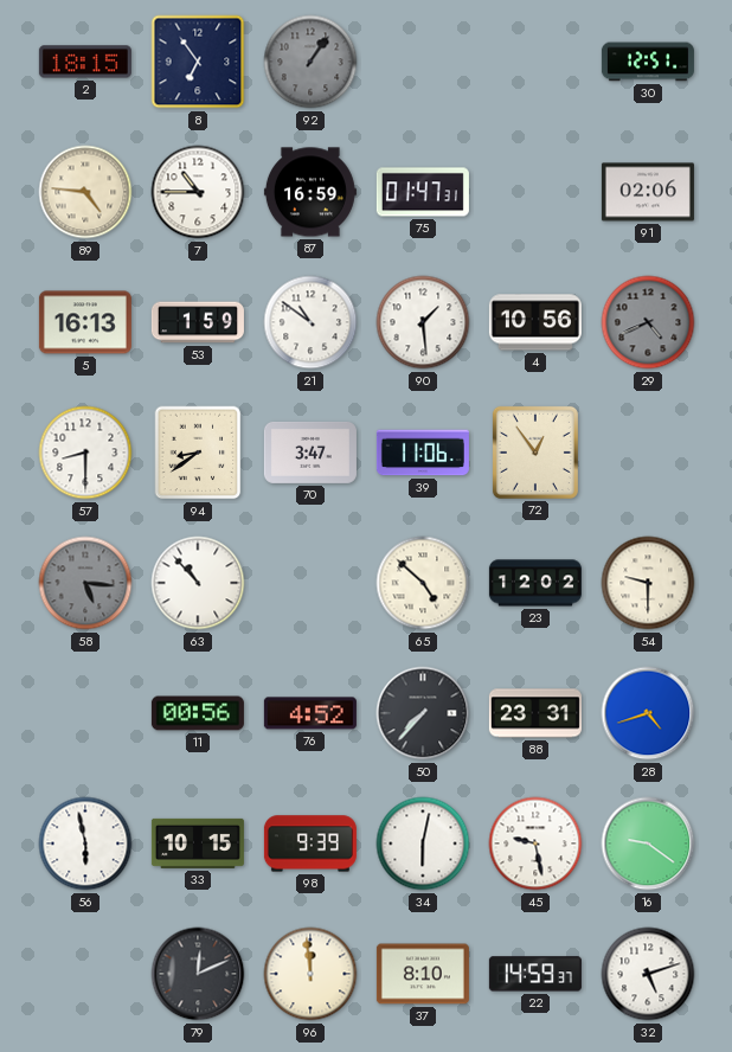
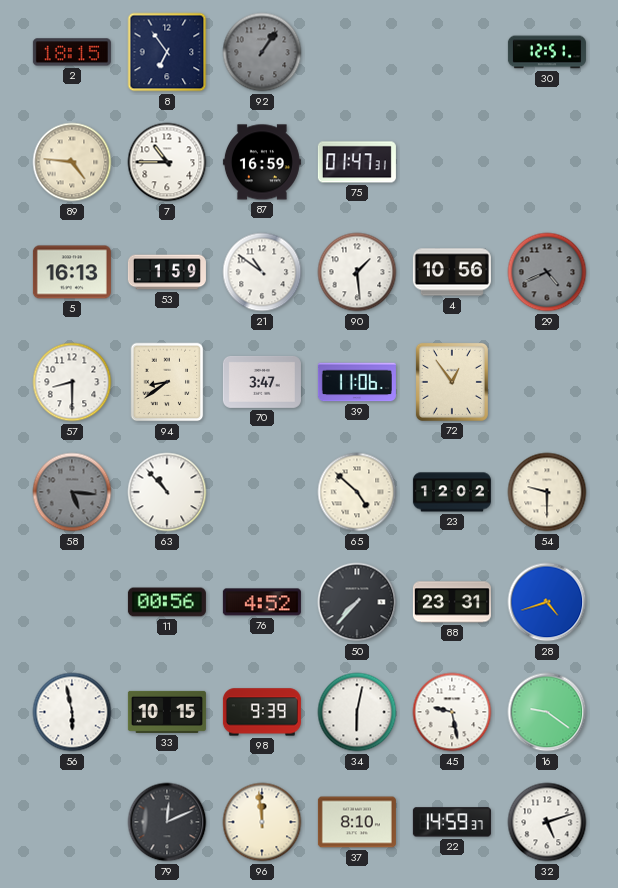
91: 02:06 -> none
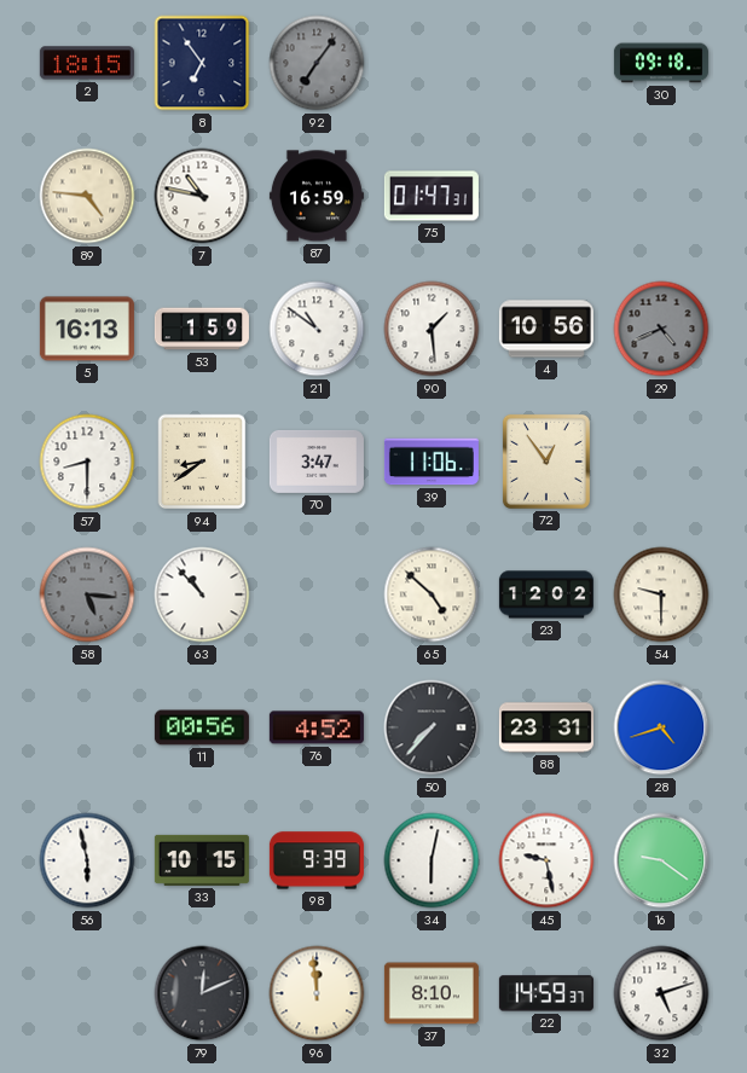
92: 1:06 -> 7:06
30: 12:51 -> 09:18
7: 10:45 -> 10:47
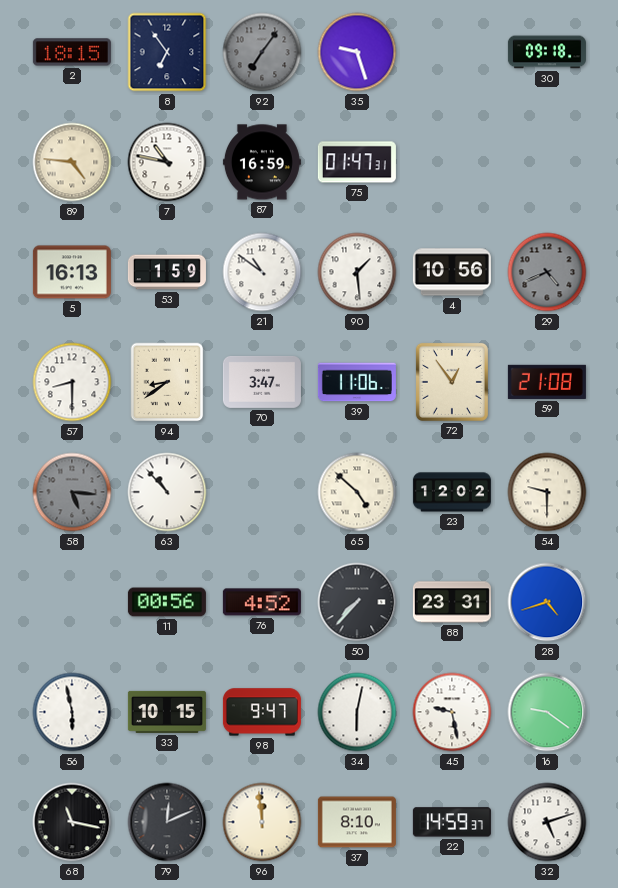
35: none -> 9:27
59: none -> 21:08
98: 9:39 -> 9:47
68: none -> 11:17
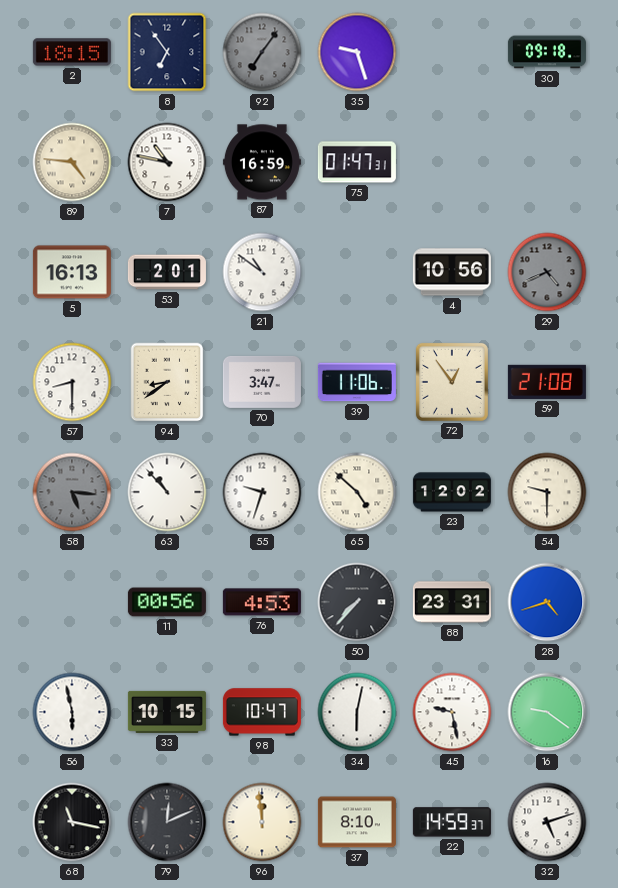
53: 1:59 -> 2:01
90: 1:29 -> none
55: none -> 9:33
76: 4:52 -> 4:53
98: 9:47 -> 10:47
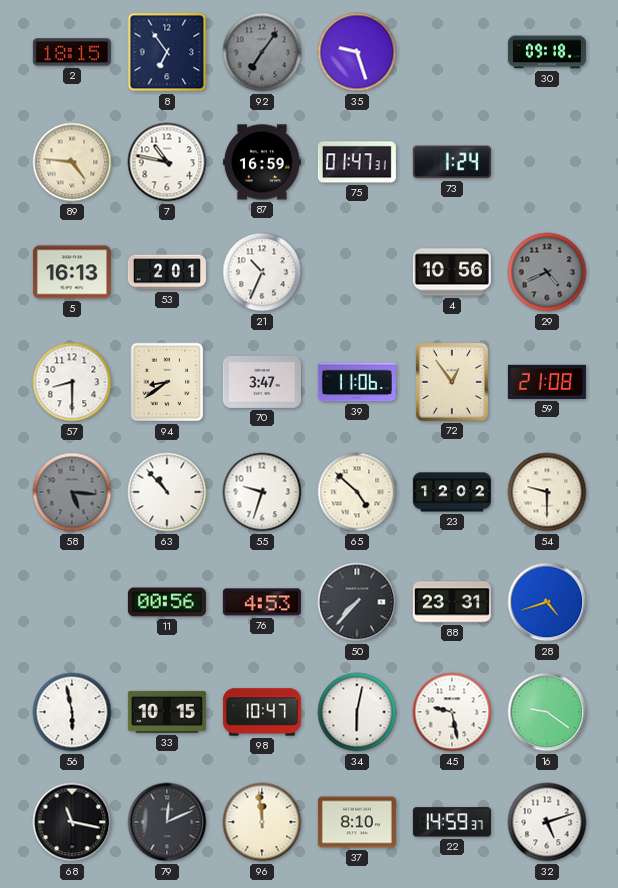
73: none -> 1:24
21: 10:51 -> 10:34
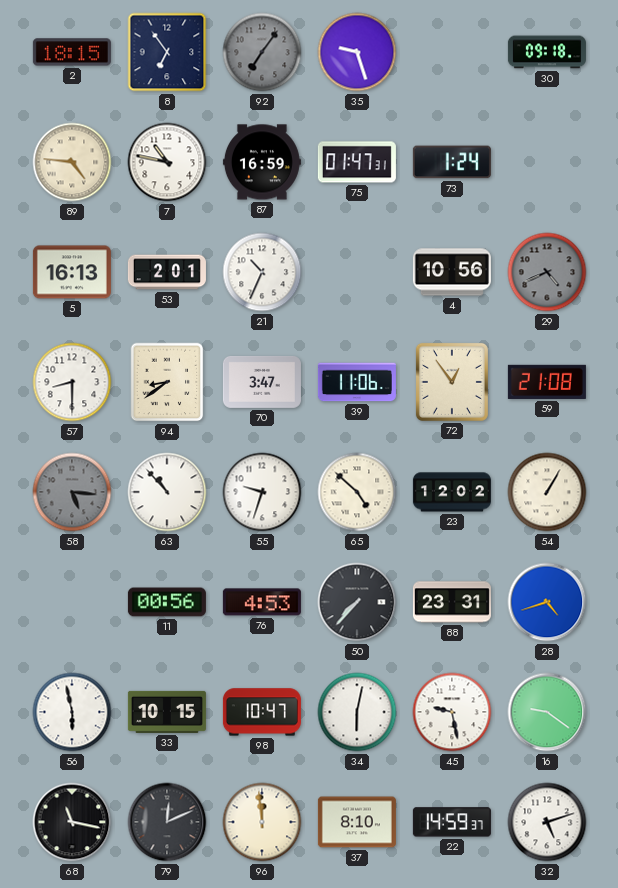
54: 9:30 -> 1:05
